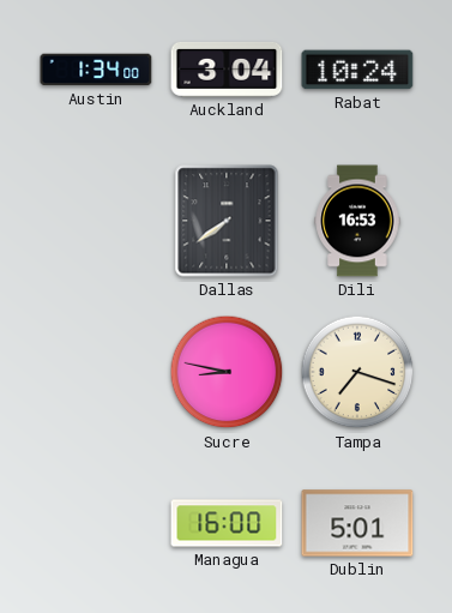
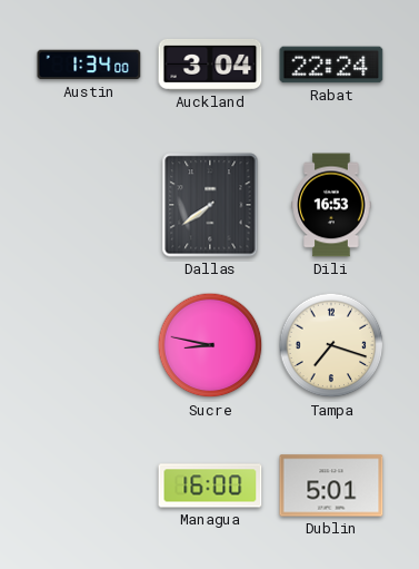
Rabat: 10:24 -> 22:24
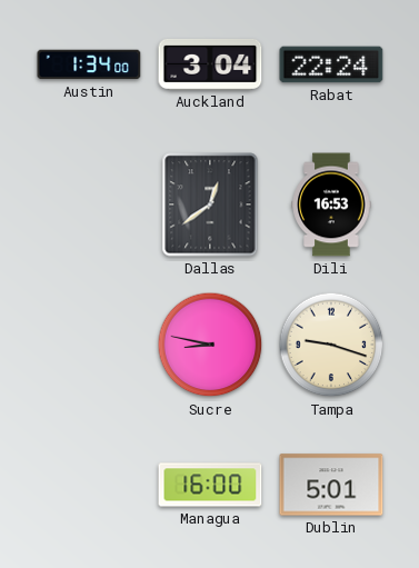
Dallas: 7:39 -> 12:39
Tampa: 7:18 -> 9:18
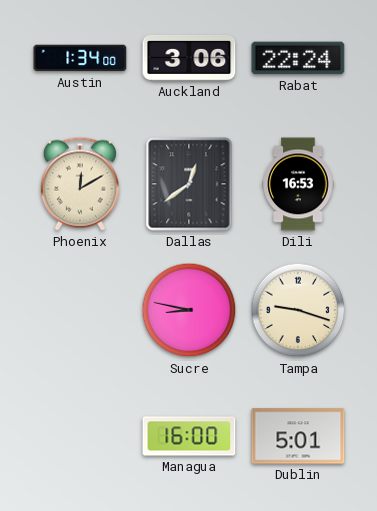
Auckland: 3:04 -> 3:06
Phoenix: none -> 12:10
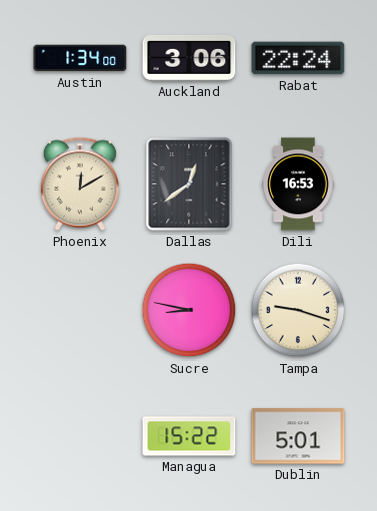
Managua: 16:00 -> 15:22
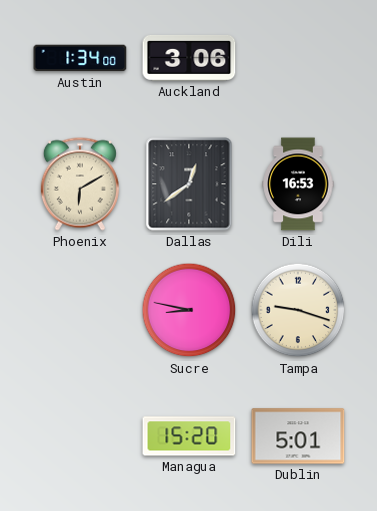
Rabat: 22:24 -> none
Phoenix: 12:10 -> 6:10
Managua: 15:22 -> 15:20
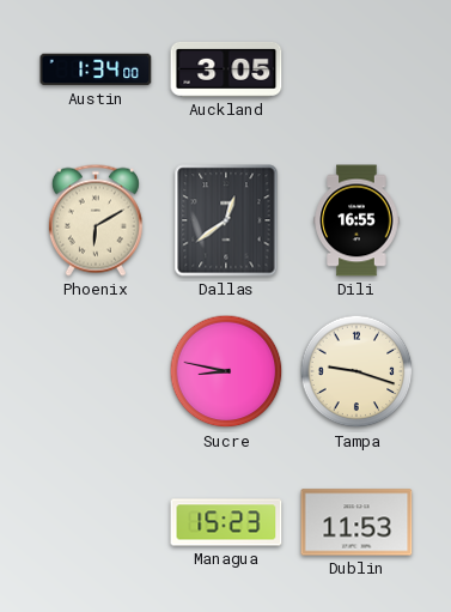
Auckland: 3:06 -> 3:05
Dili: 16:53 -> 16:55
Managua: 15:20 -> 15:23
Dublin: 5:01 -> 11:53
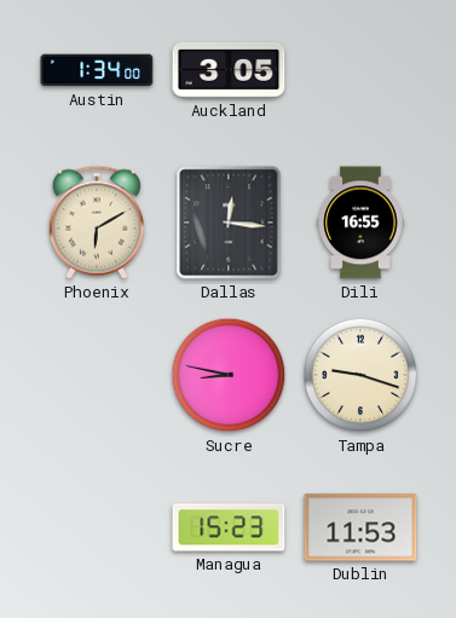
Dallas: 12:39 -> 12:16
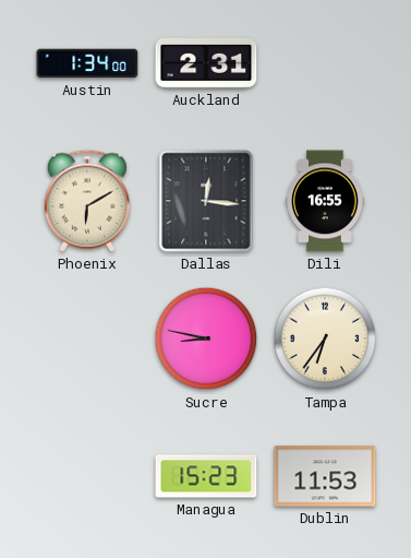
Auckland: 3:05 -> 2:31
Tampa: 9:18 -> 6:36
